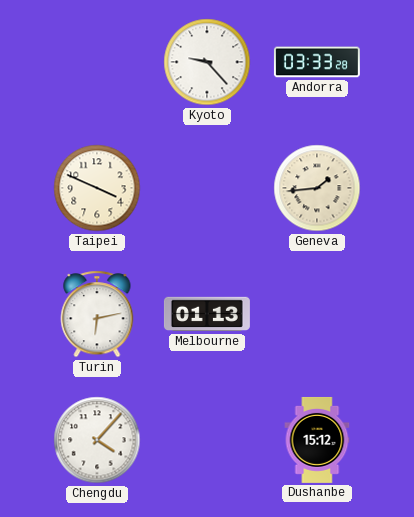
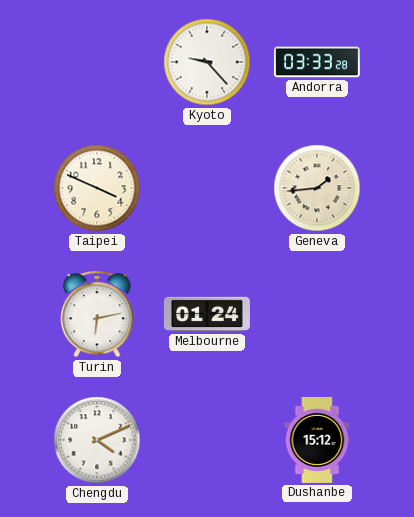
Melbourne: 01:13 -> 01:24
Chengdu: 4:07 -> 4:11
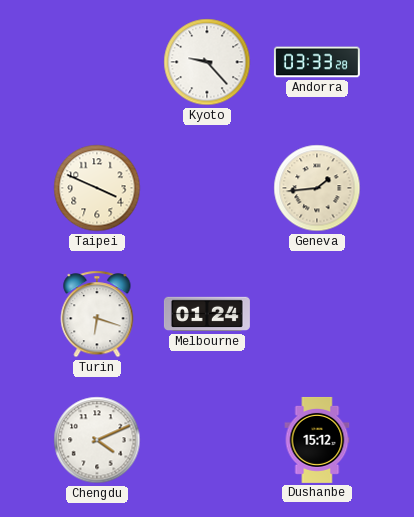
Turin: 6:13 -> 6:18
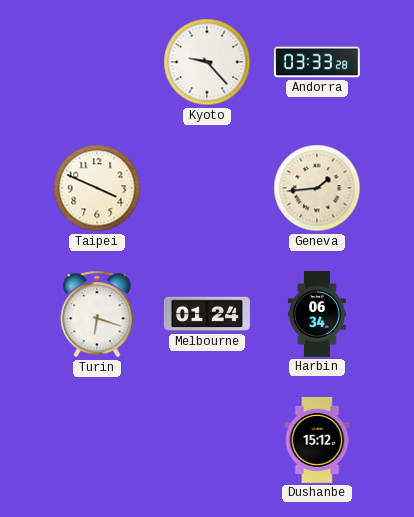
Harbin: none -> 06:34
Chengdu: 4:11 -> none
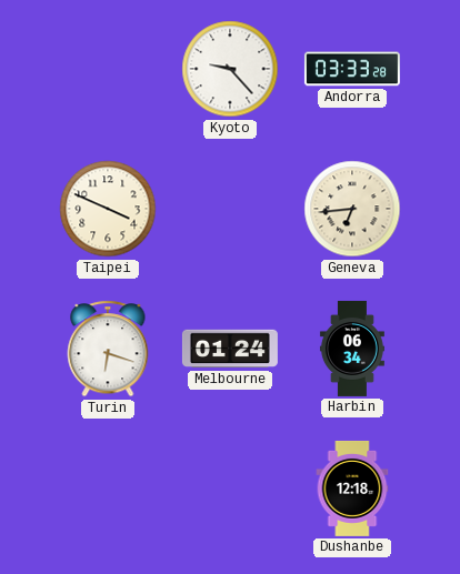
Geneva: 1:44 -> 6:44
Dushanbe: 15:12 -> 12:18
